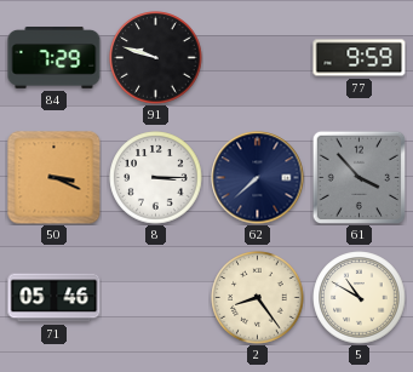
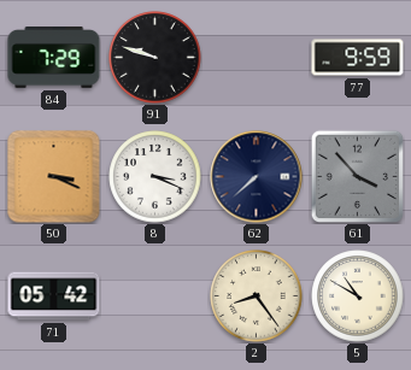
8: 3:15 -> 3:19
71: 05:46 -> 05:42
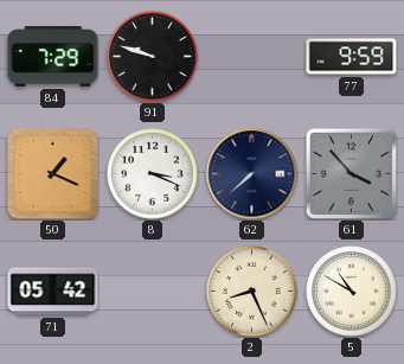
50: 3:19 -> 1:19
2: 8:24 -> 8:26
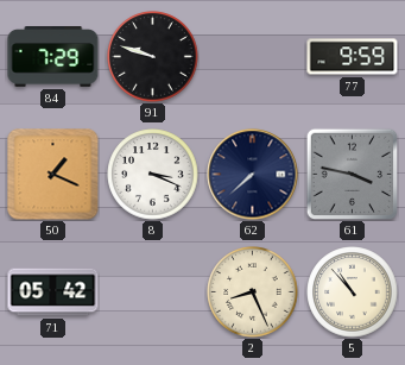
61: 3:53 -> 3:47
5: 10:50 -> 10:53
